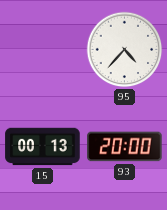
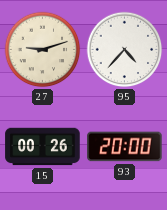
27: none -> 9:12
15: 00:13 -> 00:26
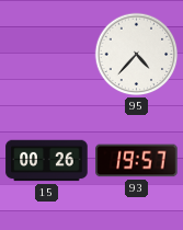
27: 9:12 -> none
93: 20:00 -> 19:57
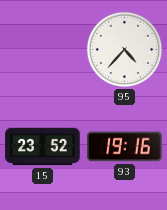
15: 00:26 -> 23:52
93: 19:57 -> 19:16
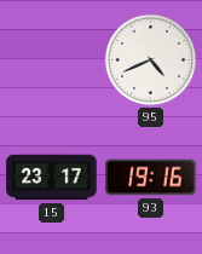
95: 4:37 -> 4:41
15: 23:52 -> 23:17
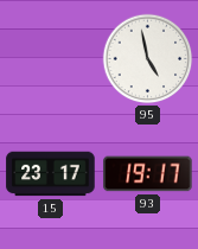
95: 4:41 -> 4:58
93: 19:16 -> 19:17
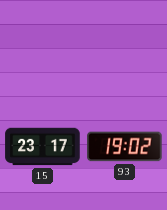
95: 4:58 -> none
93: 19:17 -> 19:02
